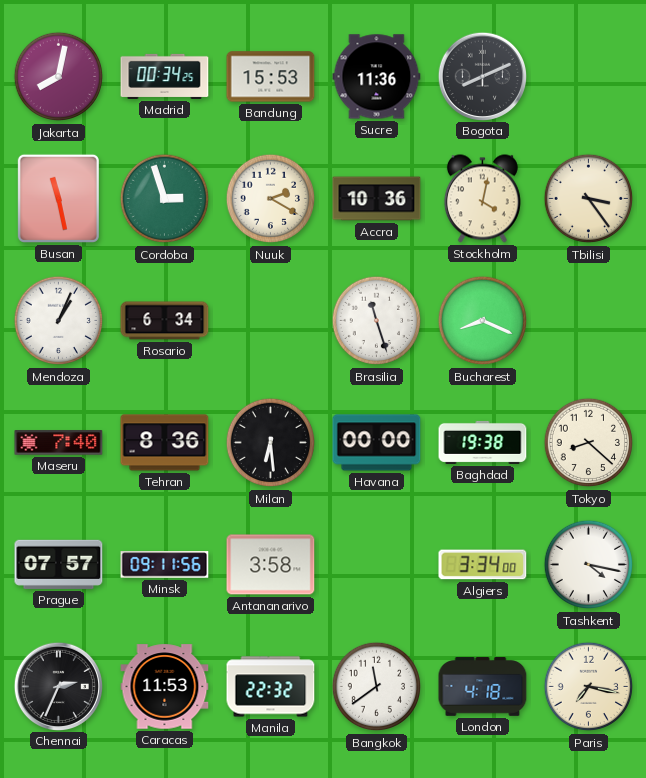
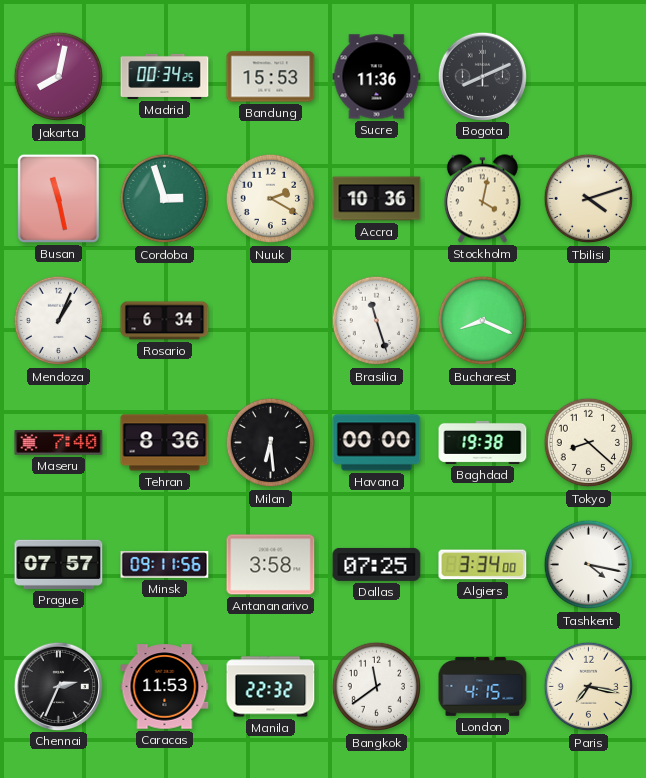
Tbilisi: 3:24 -> 4:12
Dallas: none -> 07:25
London: 4:18 -> 4:15
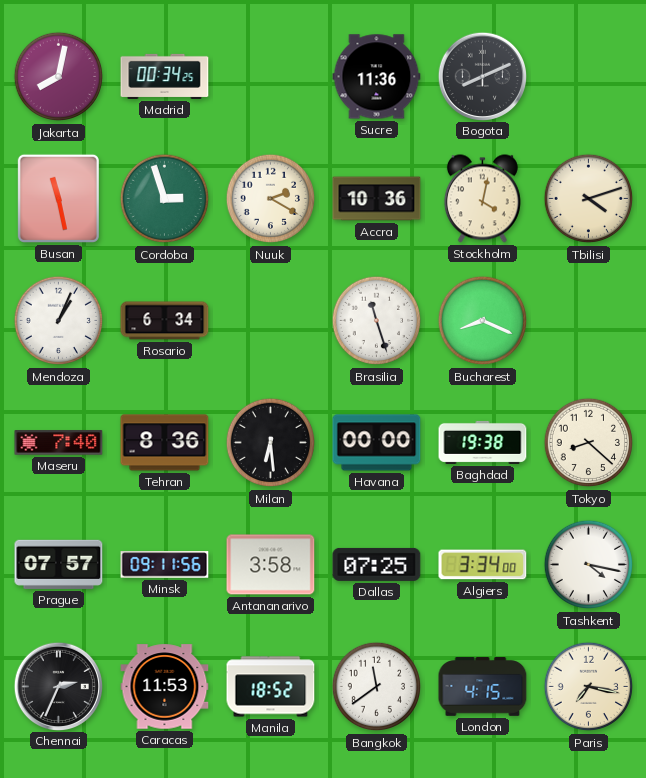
Bandung: 15:53 -> none
Manila: 22:32 -> 18:52
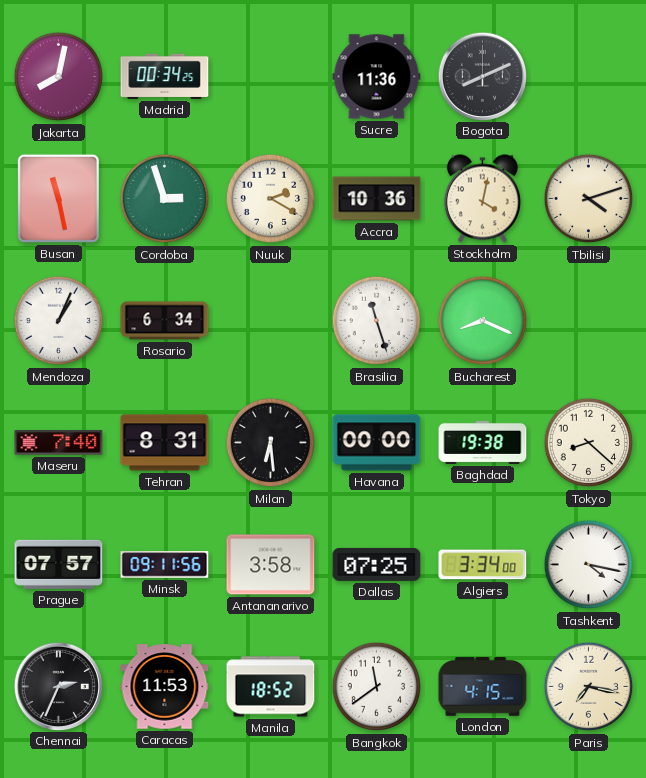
Tehran: 8:36 -> 8:31
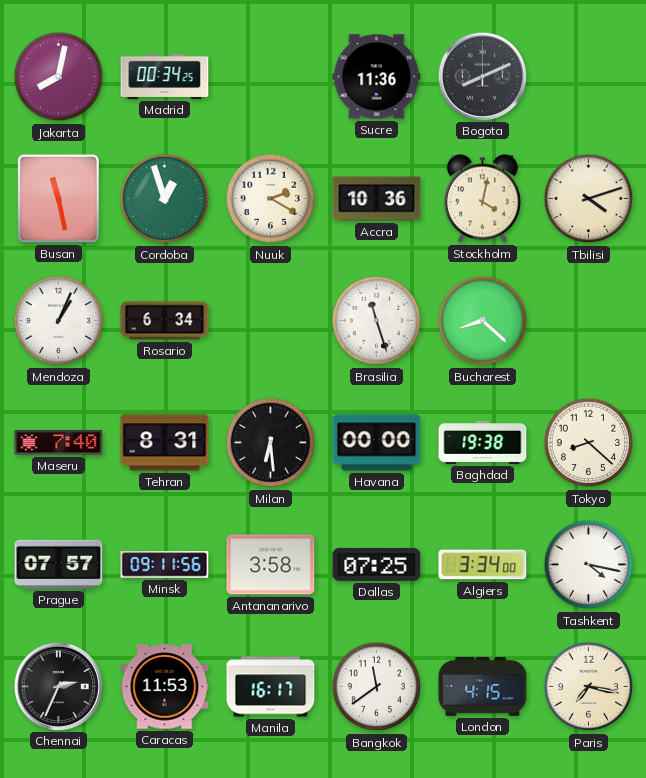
Cordoba: 2:57 -> 12:57
Bucharest: 8:19 -> 8:22
Manila: 18:52 -> 16:17
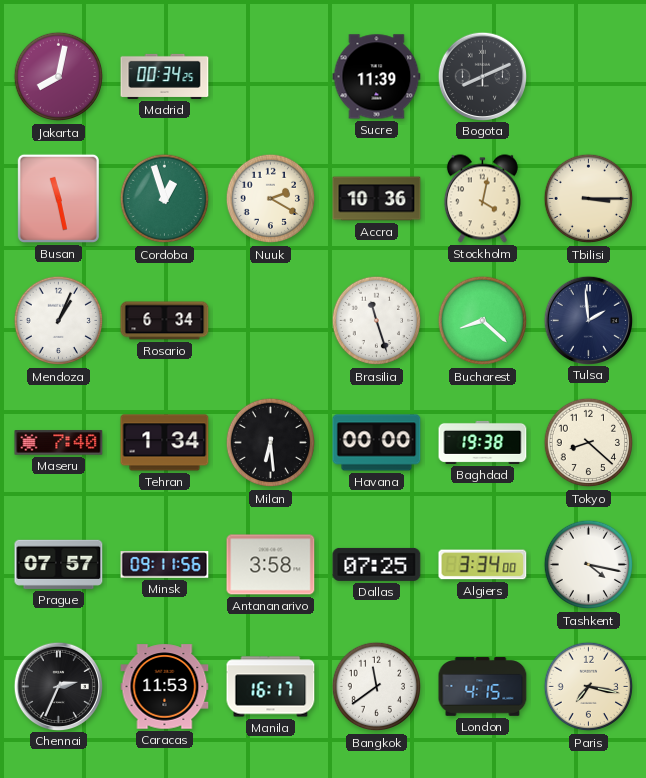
Sucre: 11:36 -> 11:39
Tbilisi: 4:12 -> 3:15
Tulsa: none -> 1:59
Tehran: 8:31 -> 1:34
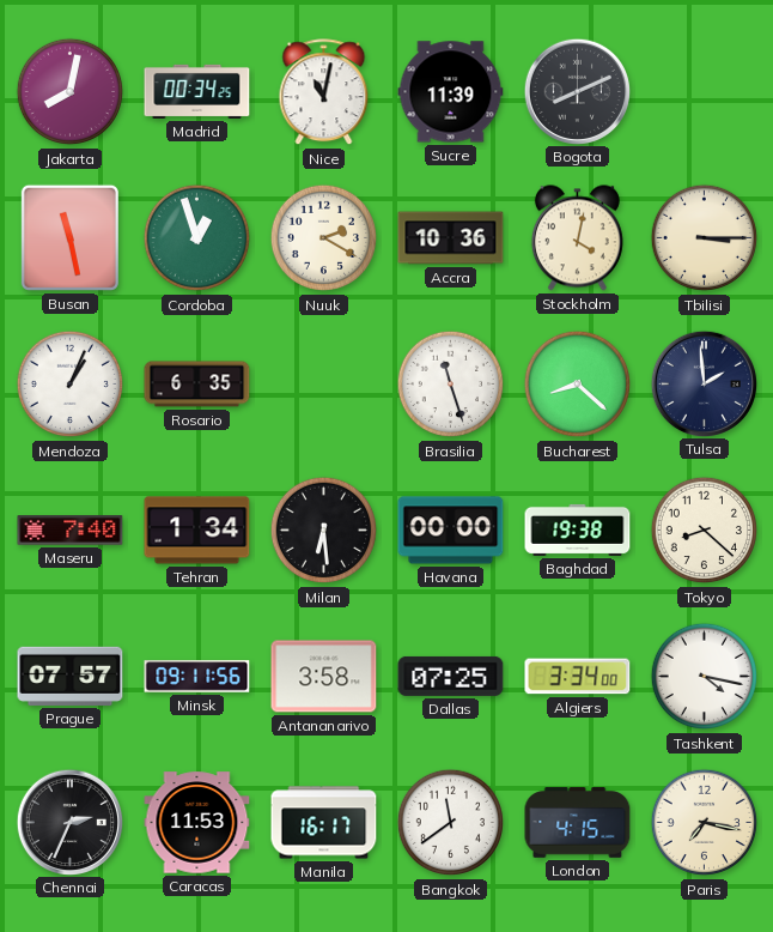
Nice: none -> 11:02
Rosario: 6:34 -> 6:35
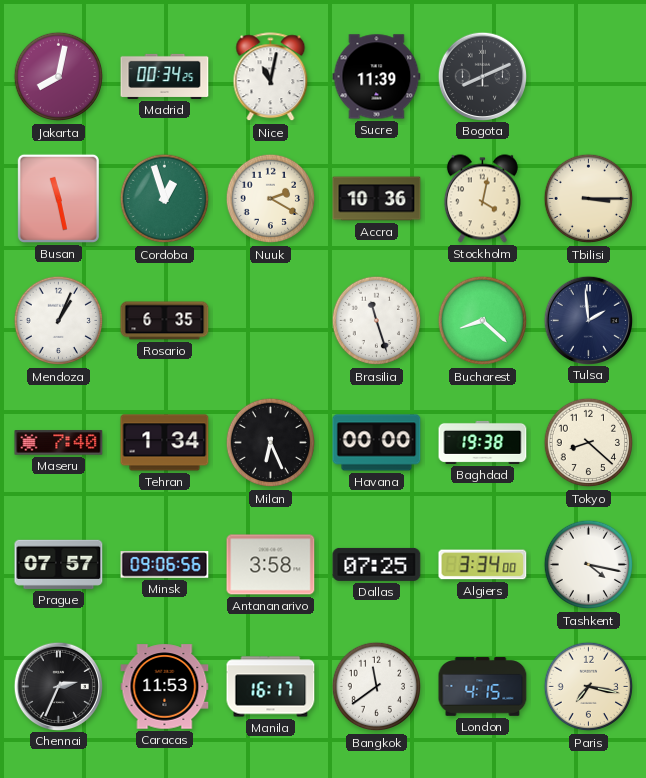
Milan: 6:29 -> 6:26
Minsk: 09:11 -> 09:06
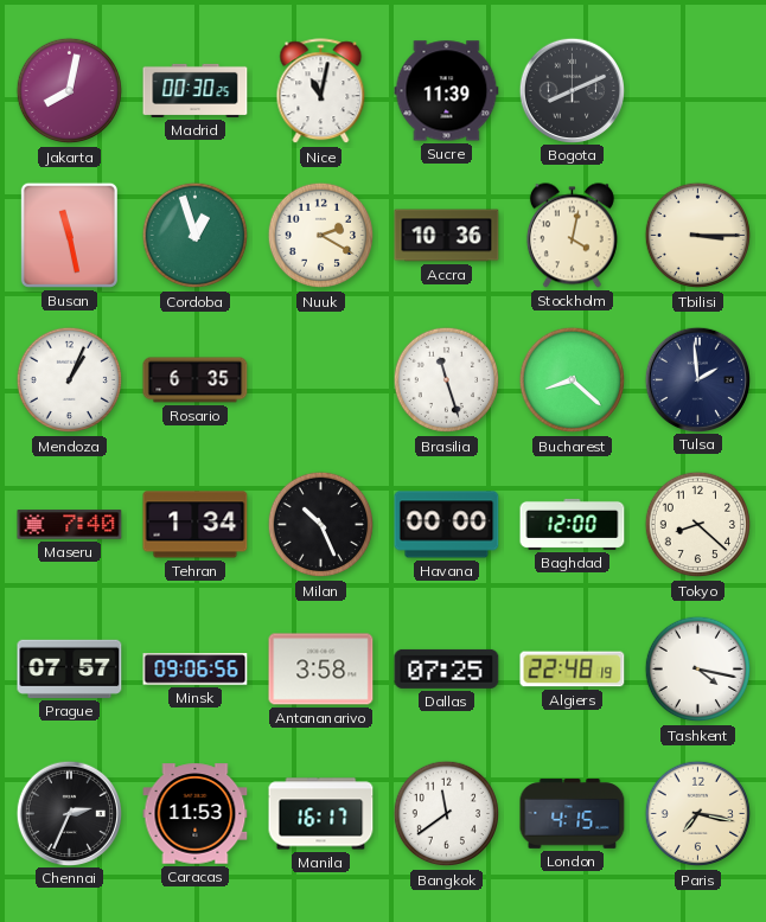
Madrid: 00:34 -> 00:30
Milan: 6:26 -> 10:26
Baghdad: 19:38 -> 12:00
Algiers: 3:34 -> 22:48
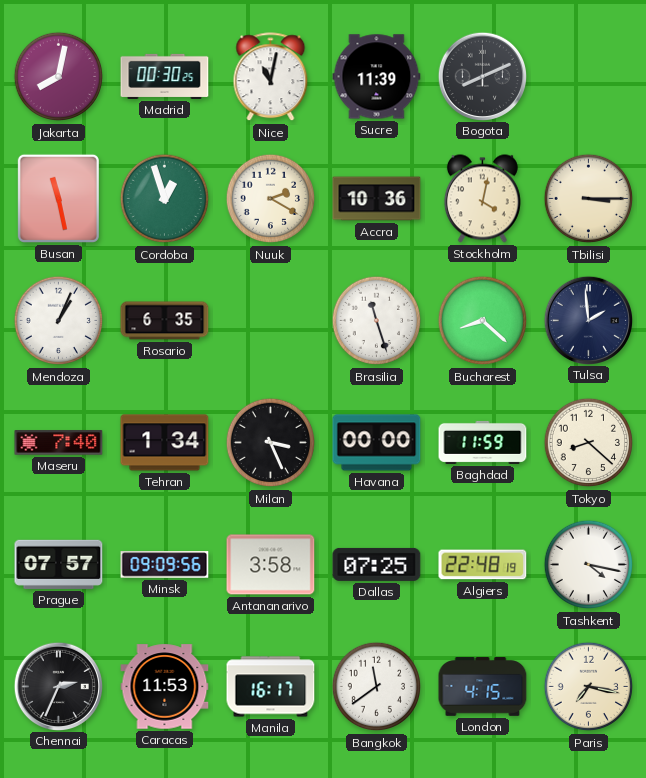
Milan: 10:26 -> 3:26
Baghdad: 12:00 -> 11:59
Minsk: 09:06 -> 09:09
